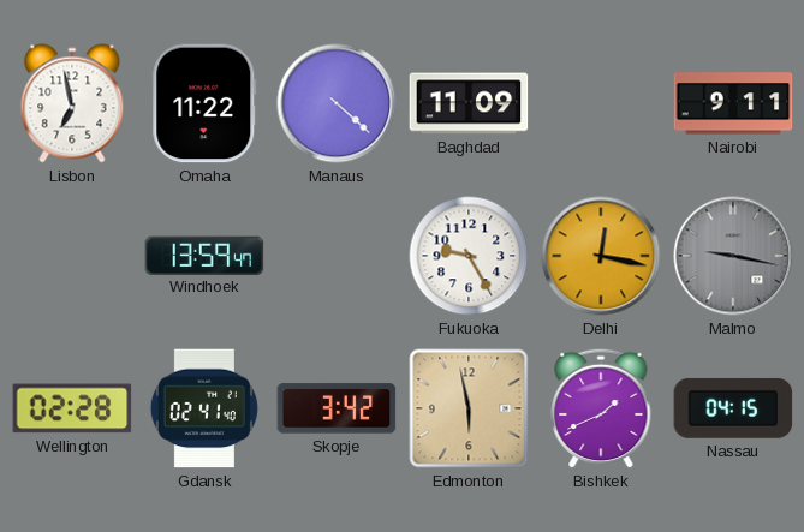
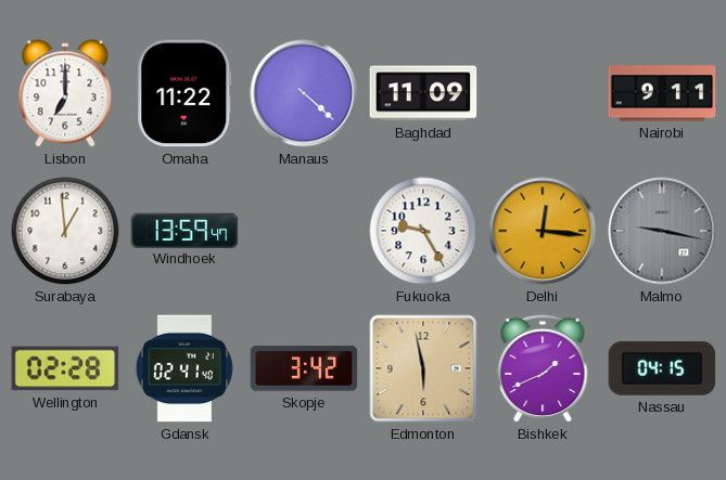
Lisbon: 6:58 -> 7:00
Surabaya: none -> 12:59
Delhi: 12:17 -> 12:16
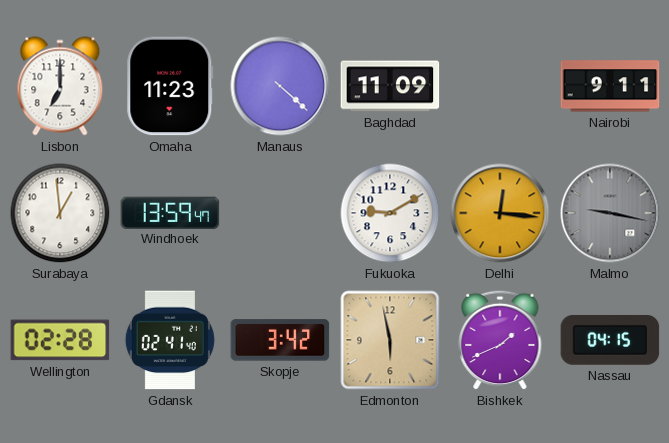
Omaha: 11:22 -> 11:23
Fukuoka: 9:25 -> 9:10
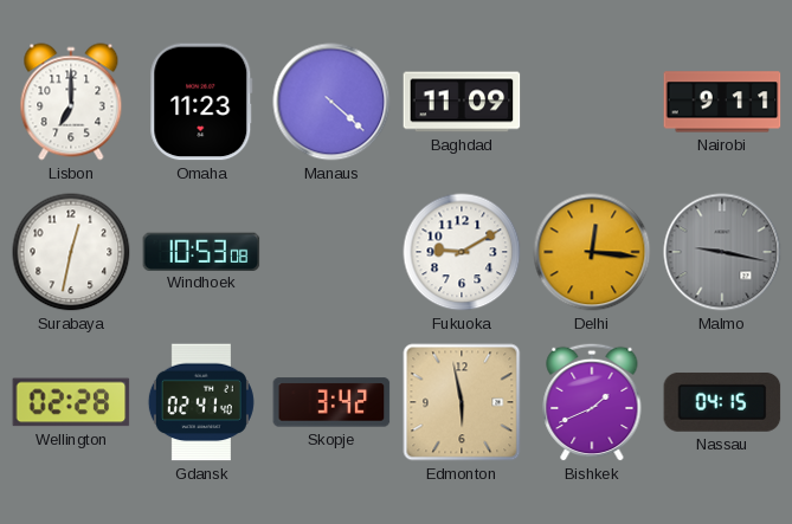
Surabaya: 12:59 -> 12:32
Windhoek: 13:59 -> 10:53
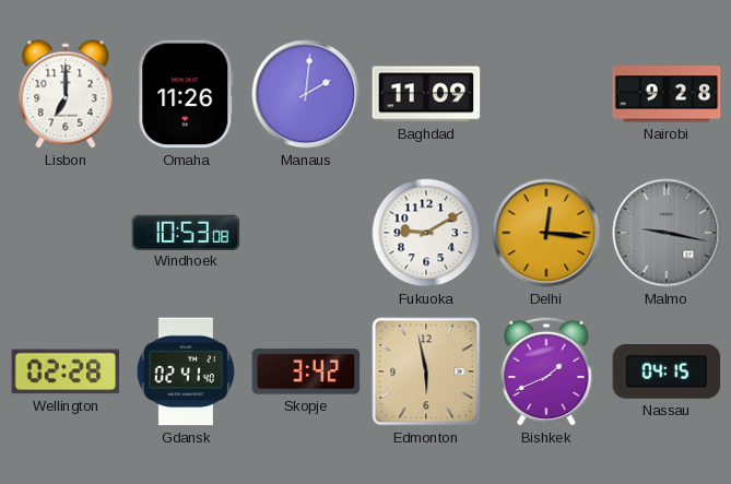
Omaha: 11:23 -> 11:26
Manaus: 4:22 -> 2:01
Nairobi: 9:11 -> 9:28
Surabaya: 12:32 -> none
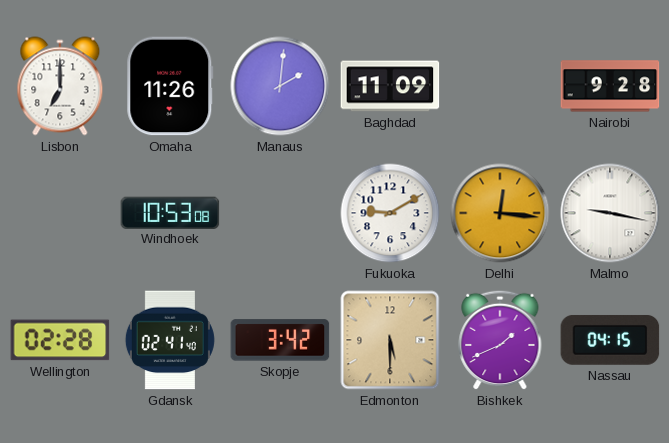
Malmo dial: grey -> white
Edmonton: 5:58 -> 5:30
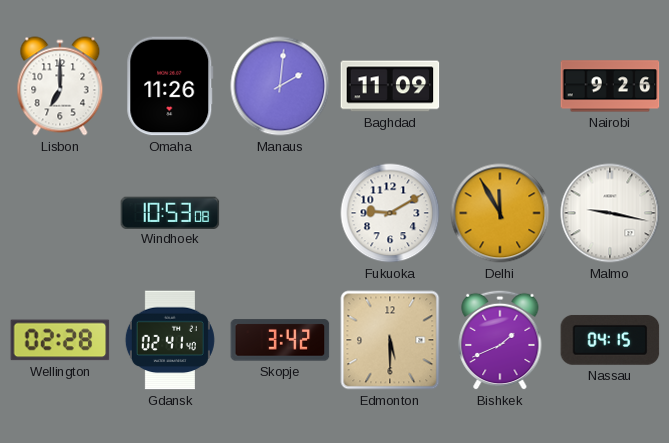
Nairobi: 9:28 -> 9:26
Delhi: 12:16 -> 11:55
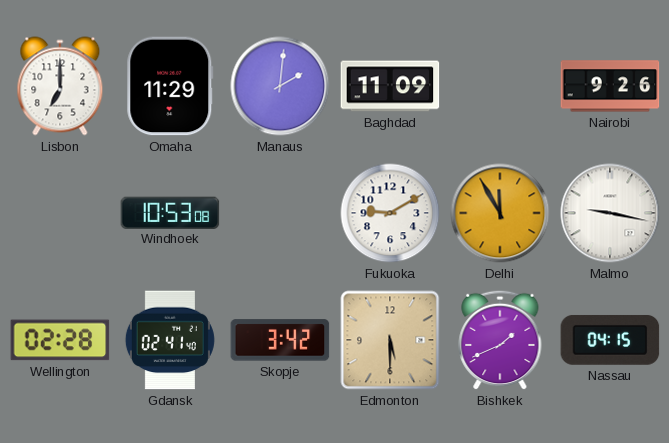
Omaha: 11:26 -> 11:29
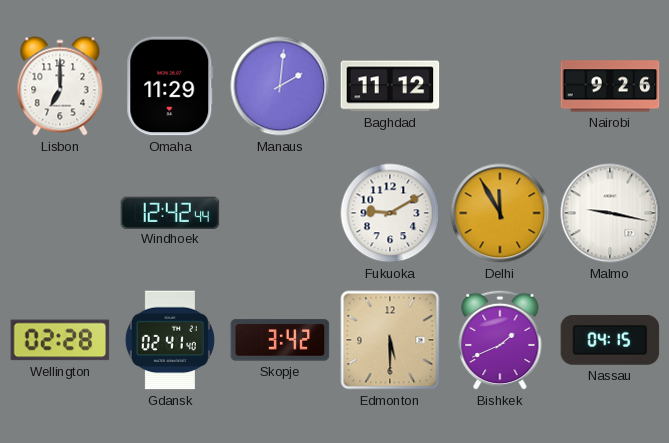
Baghdad: 11:09 -> 11:12
Windhoek: 10:53 -> 12:42
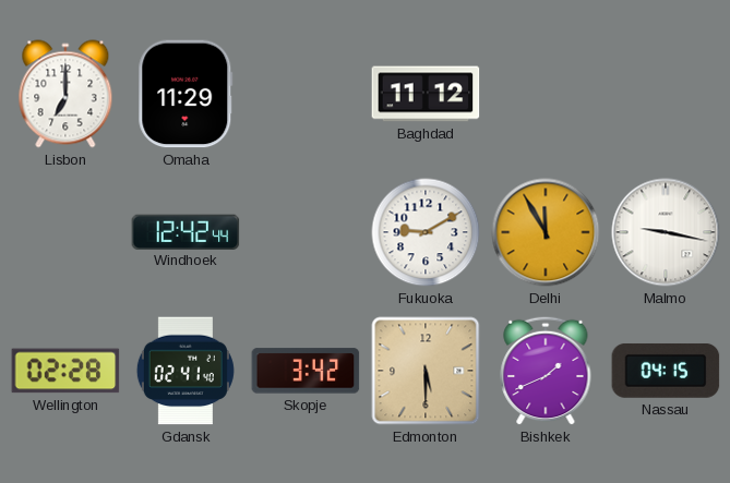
Manaus: 2:01 -> none
Nairobi: 9:26 -> none
